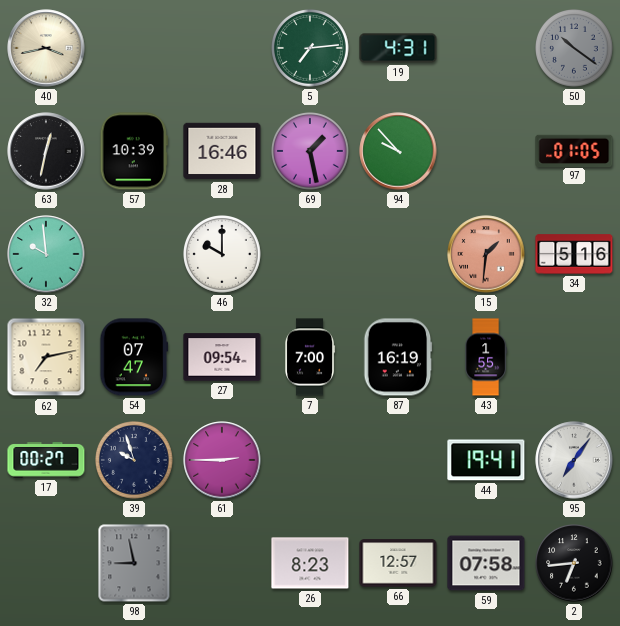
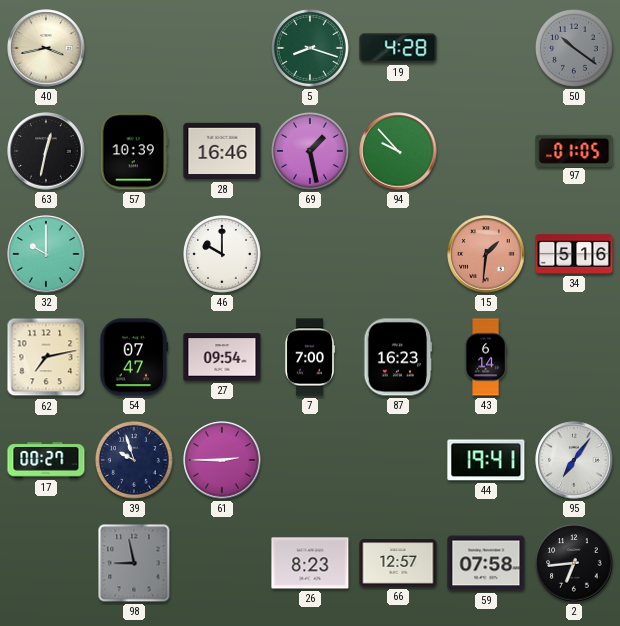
5: 7:14 -> 8:18
19: 4:31 -> 4:28
32: 9:59 -> 10:00
87: 16:19 -> 16:23
43: 1:55 -> 6:14
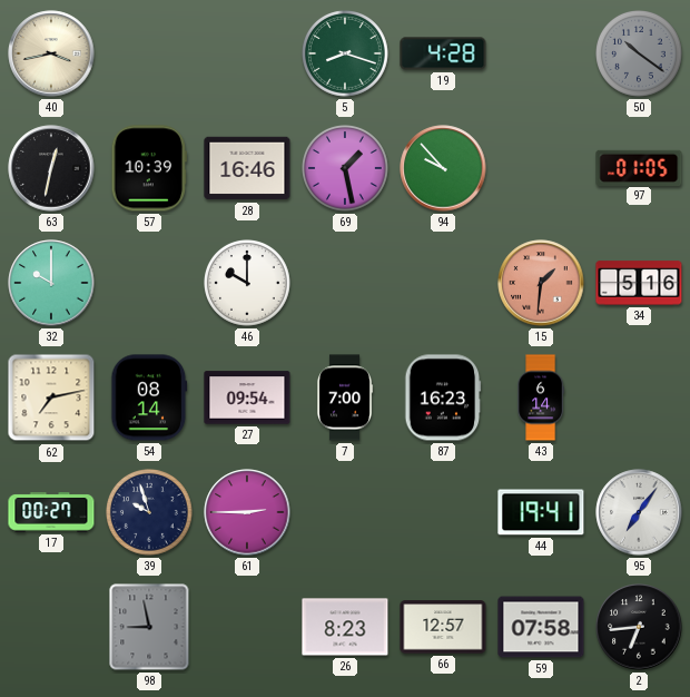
54: 07:47 -> 08:14
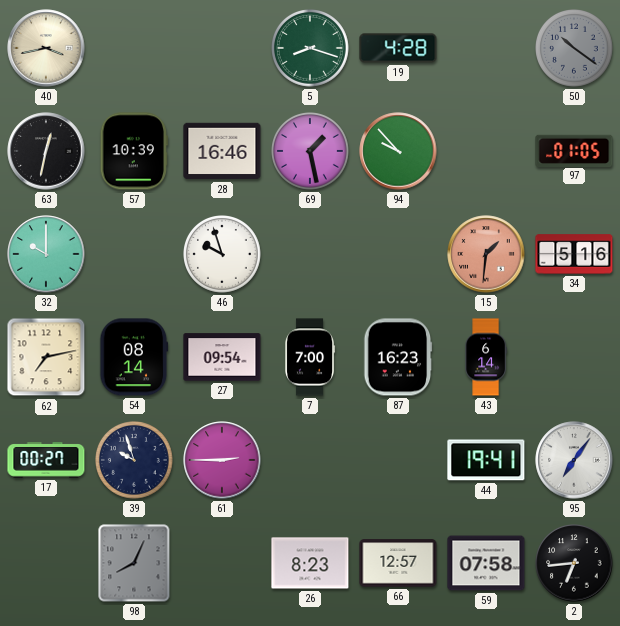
46: 10:00 -> 9:57
98: 8:58 -> 8:04
